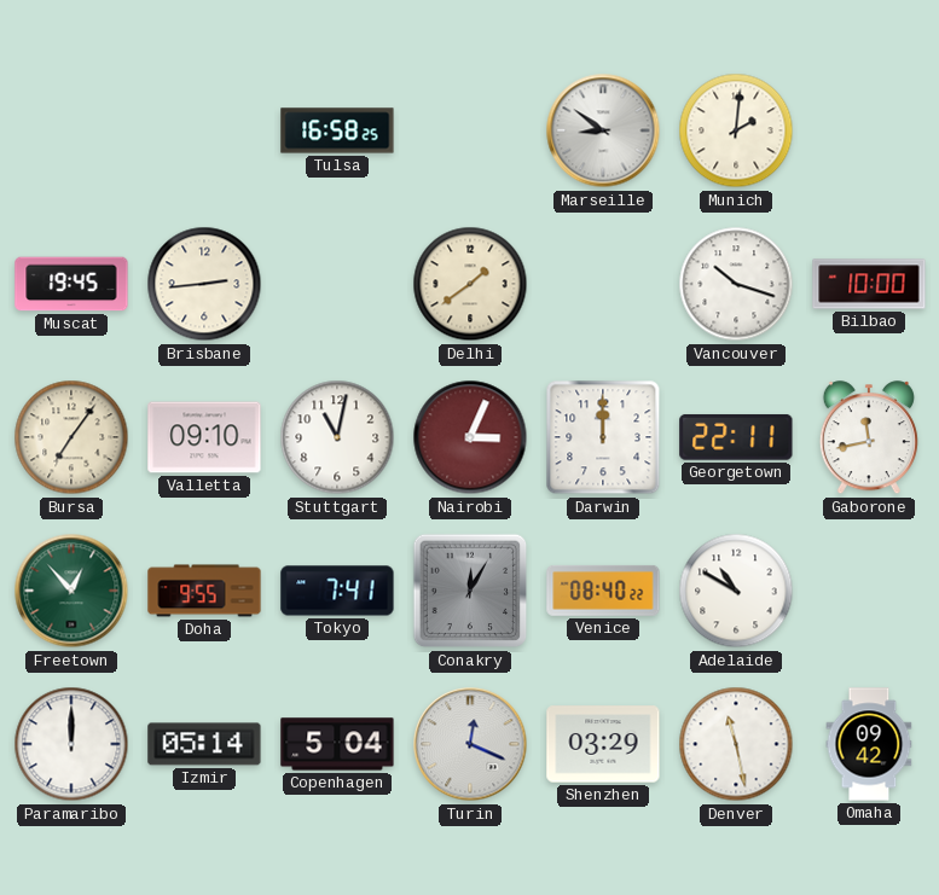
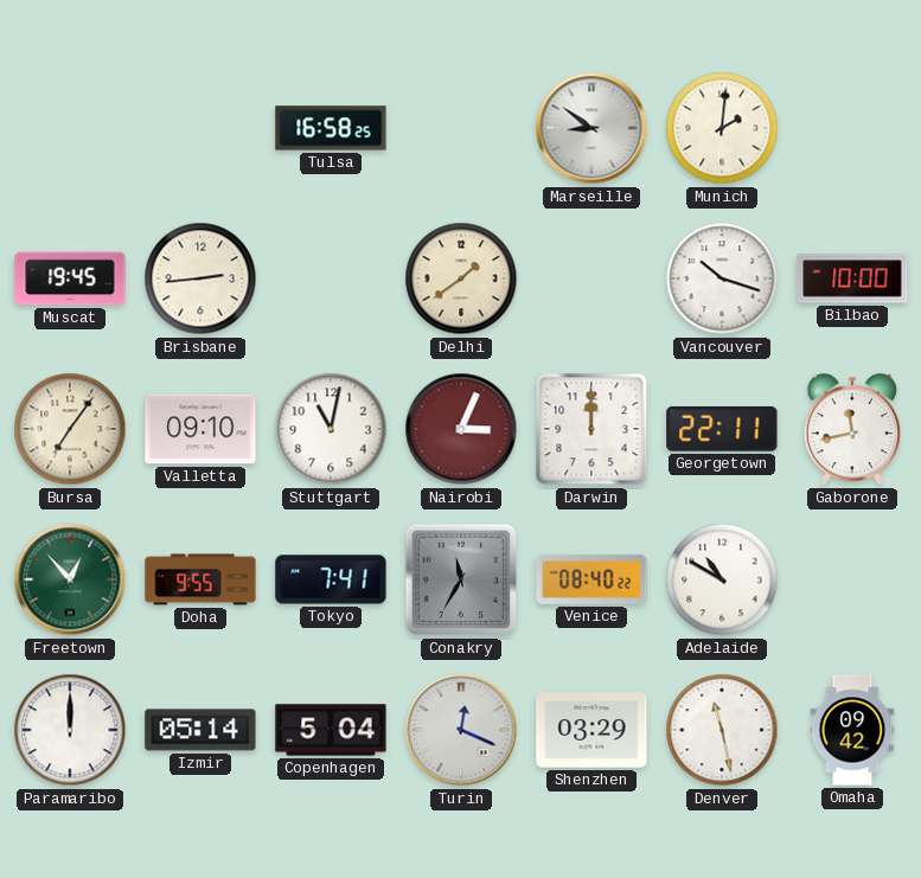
Conakry: 12:05 -> 11:35
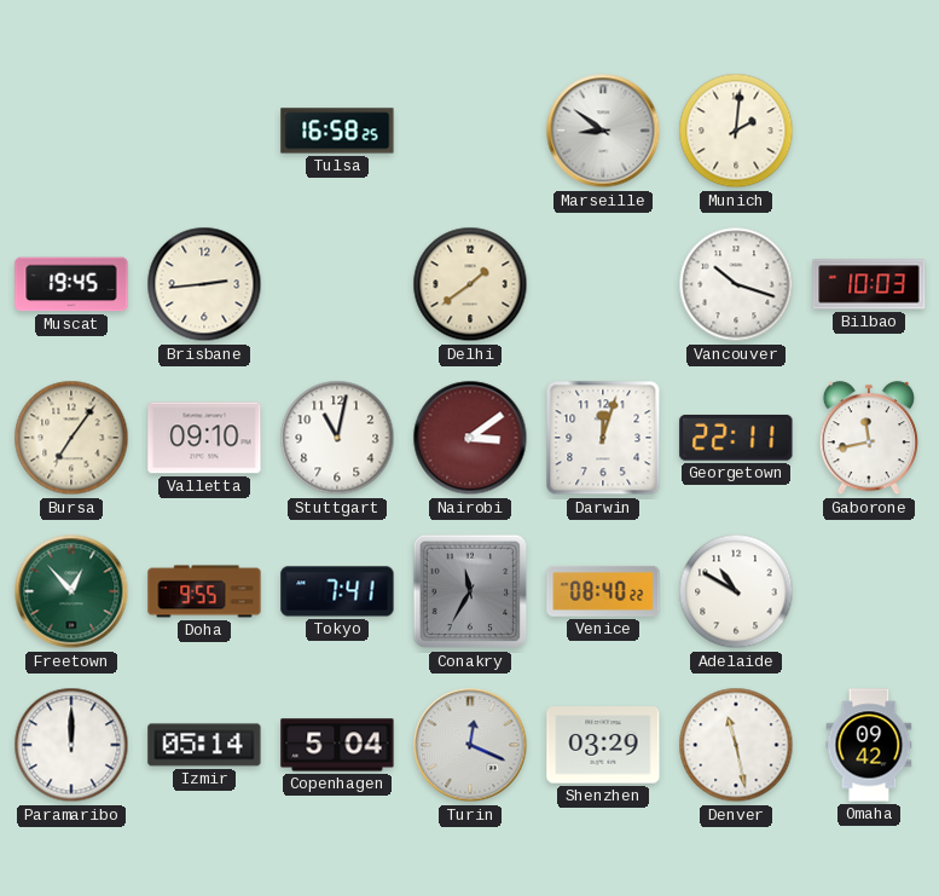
Bilbao: 10:00 -> 10:03
Nairobi: 3:04 -> 3:09
Darwin: 12:00 -> 12:03
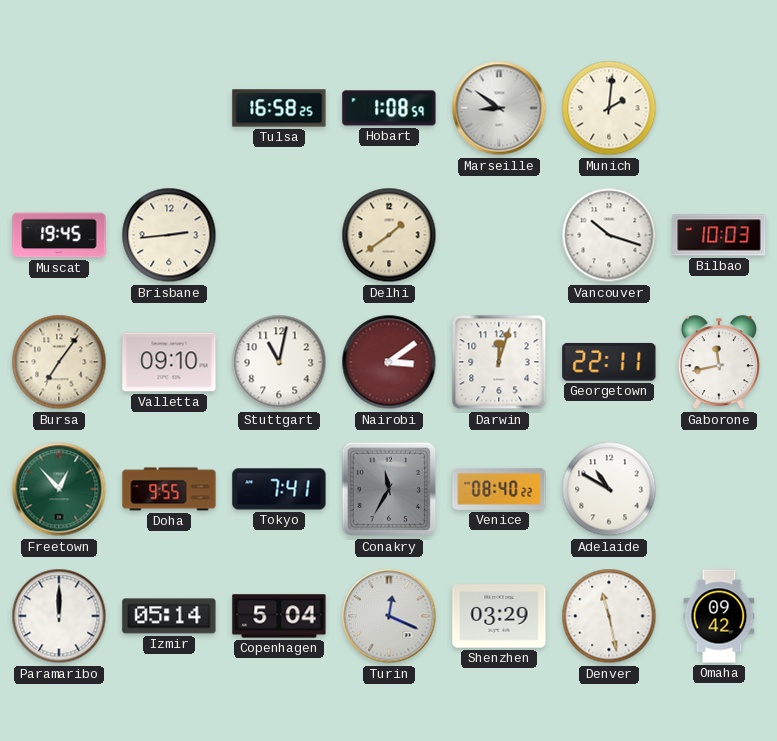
Hobart: none -> 1:08
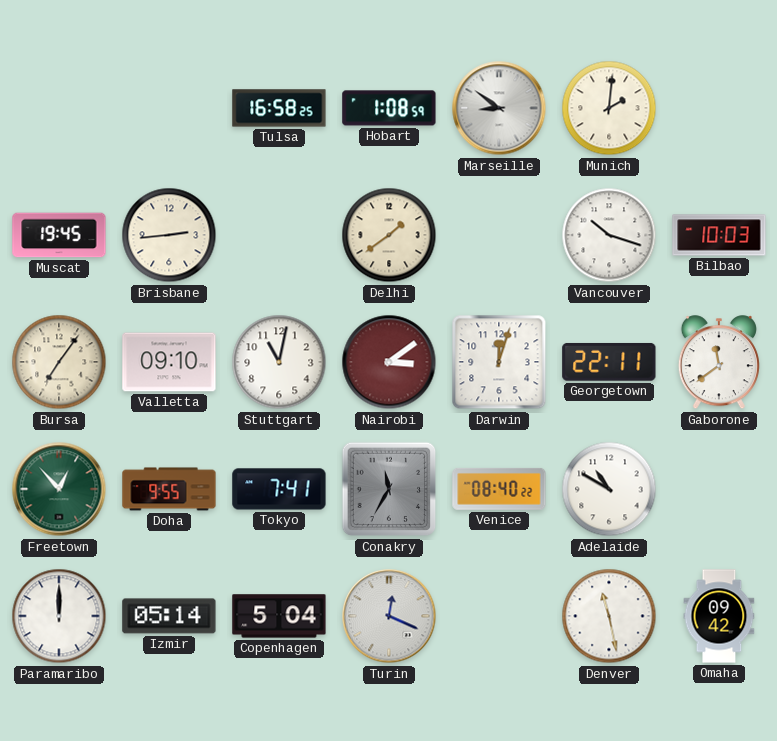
Gaborone: 11:43 -> 11:39
Shenzhen: 03:29 -> none
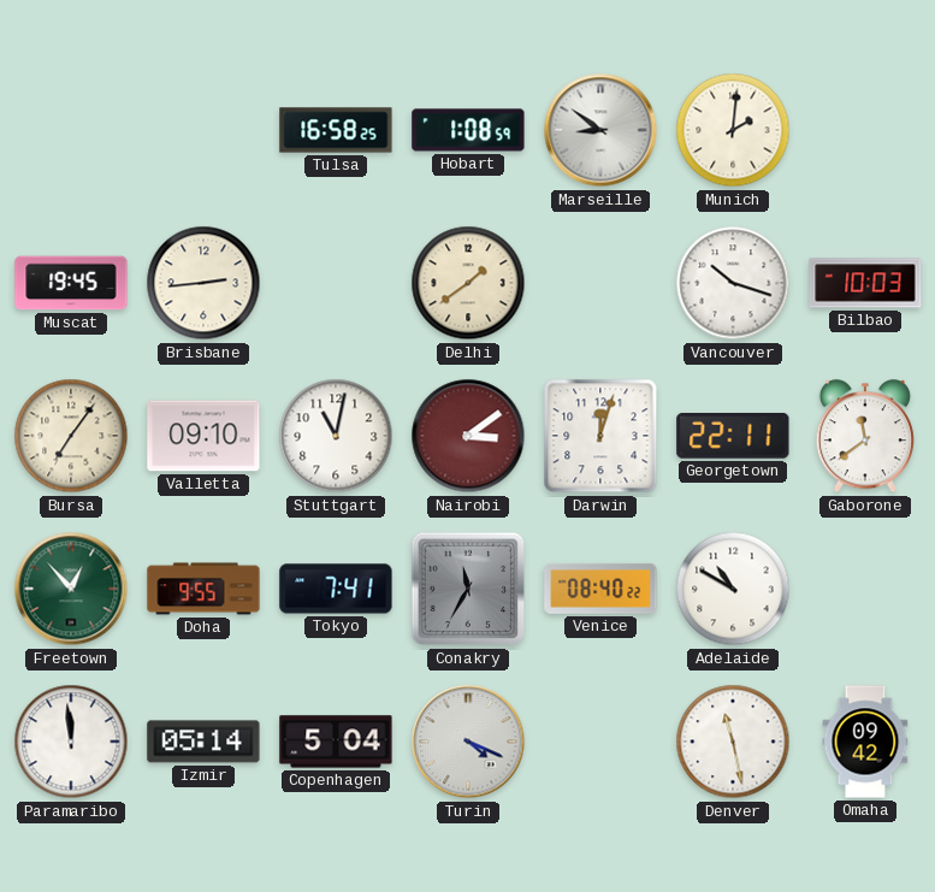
Paramaribo: 12:00 -> 11:59
Turin: 12:19 -> 4:19
